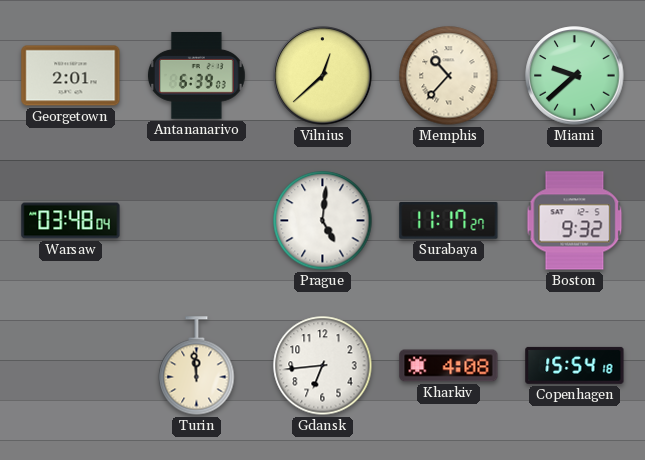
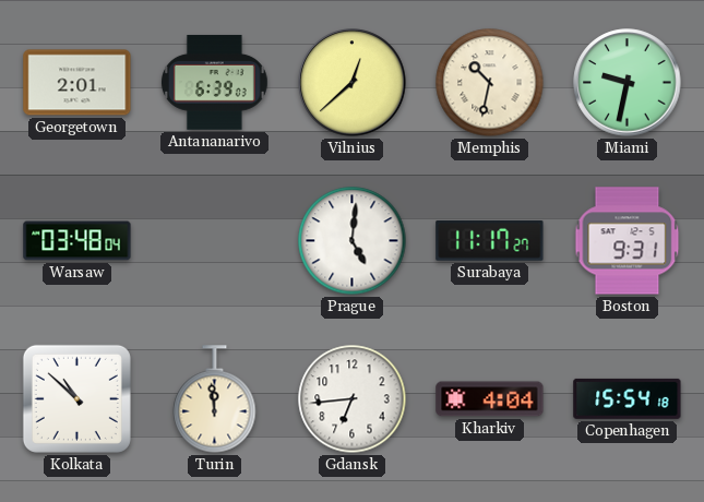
Memphis: 10:37 -> 10:32
Miami: 9:38 -> 9:32
Boston: 9:32 -> 9:31
Kolkata: none -> 10:52
Kharkiv: 4:08 -> 4:04
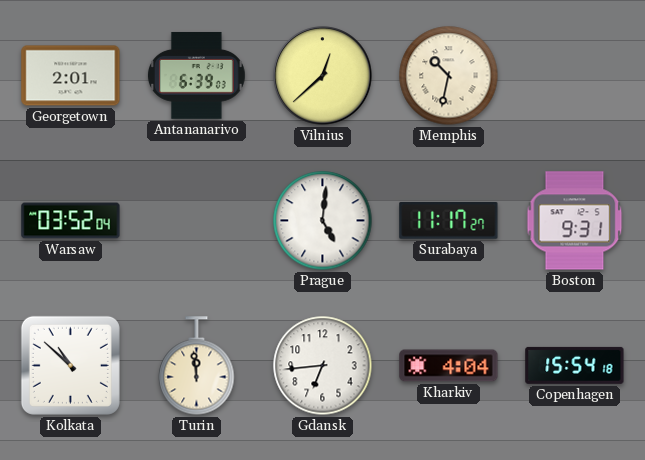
Miami: 9:32 -> none
Warsaw: 03:48 -> 03:52
